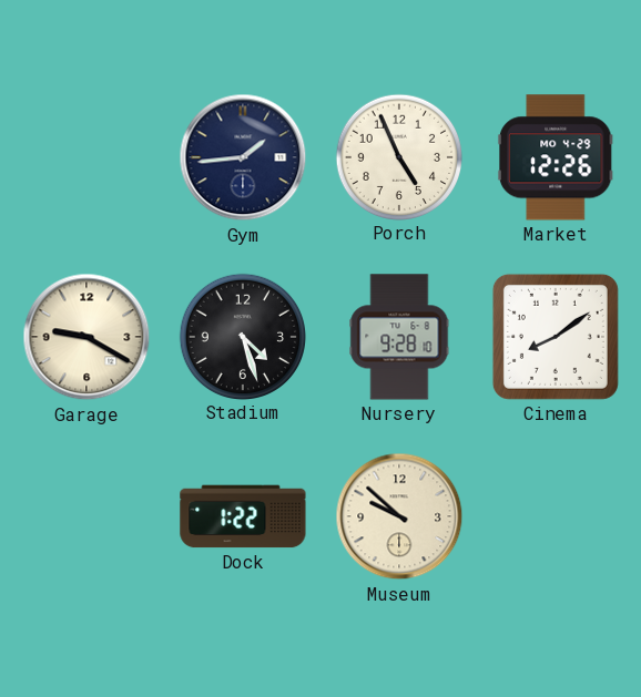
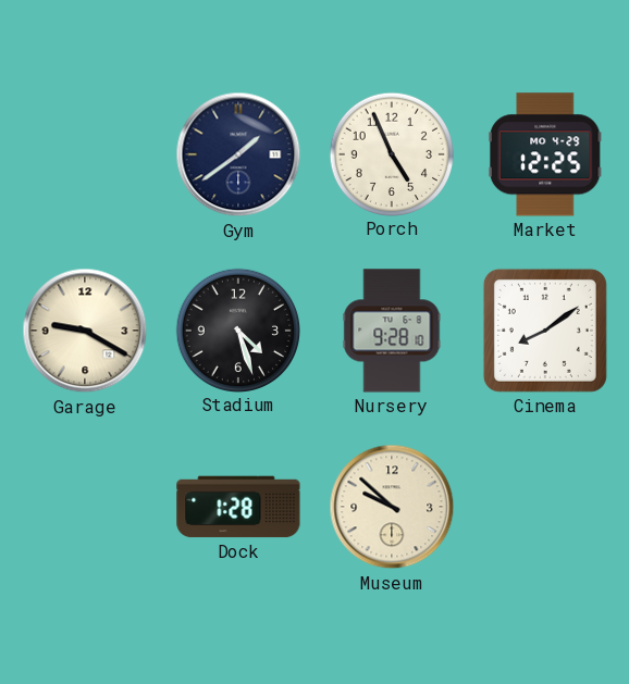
Gym: 1:44 -> 1:39
Market: 12:26 -> 12:25
Dock: 1:22 -> 1:28
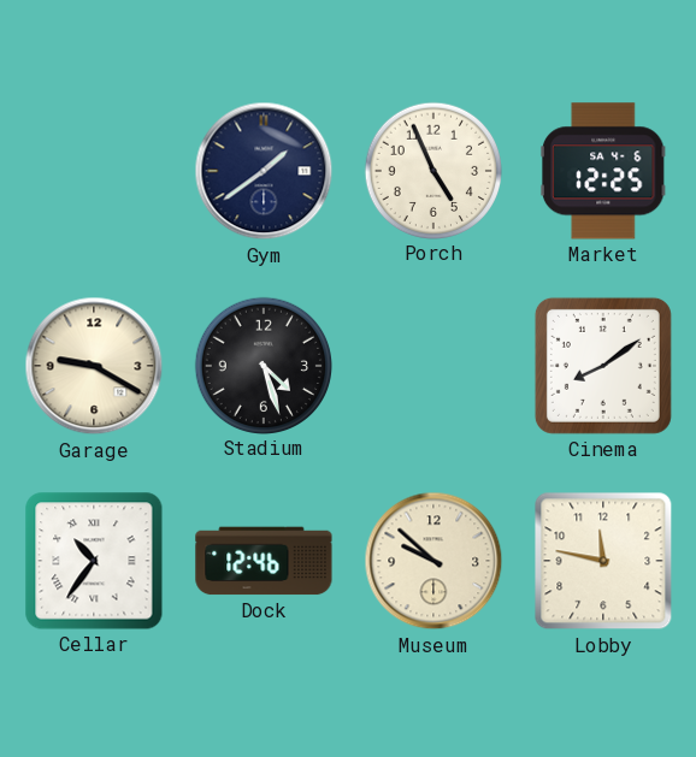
Market date: MO 4-29 -> SA 4-6
Nursery: 9:28 -> none
Cellar: none -> 10:36
Dock: 1:28 -> 12:46
Lobby: none -> 11:47
